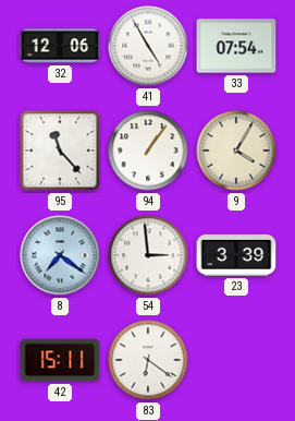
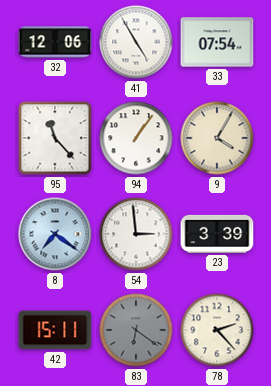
83 dial: white -> grey
78: none -> 2:23
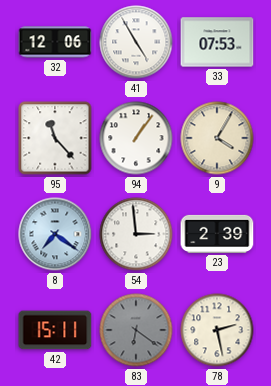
33: 07:54 -> 07:53
23: 3:39 -> 2:39
78: 2:23 -> 2:28
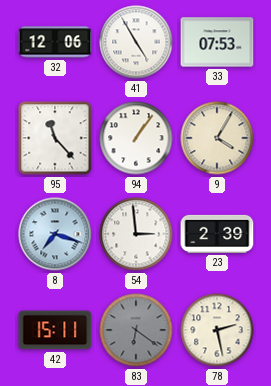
8: 7:21 -> 7:18
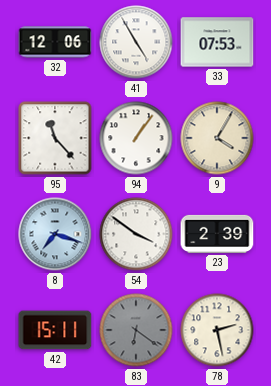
54: 2:59 -> 3:51
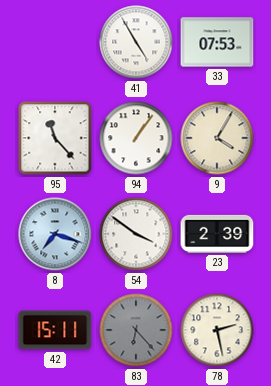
32: 12:06 -> none
83: 6:21 -> 6:23
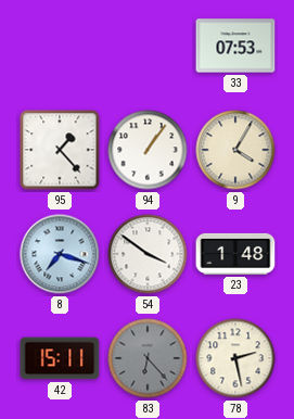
41: 4:55 -> none
95: 11:23 -> 1:23
23: 2:39 -> 1:48
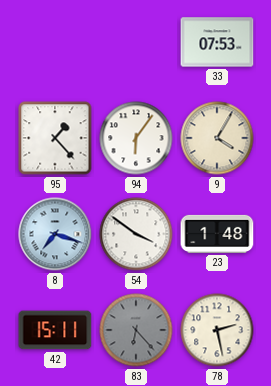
94: 1:06 -> 6:06
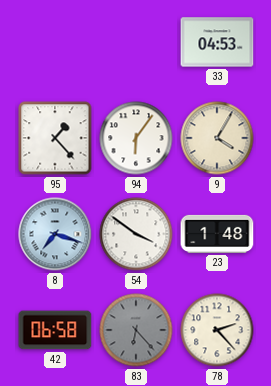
33: 07:53 -> 04:53
42: 15:11 -> 06:58
78: 2:28 -> 2:23
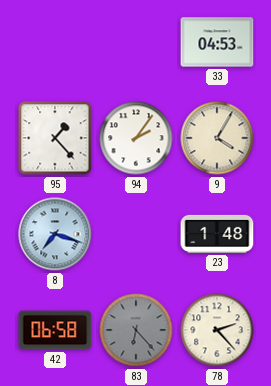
94: 6:06 -> 2:06
54: 3:51 -> none
